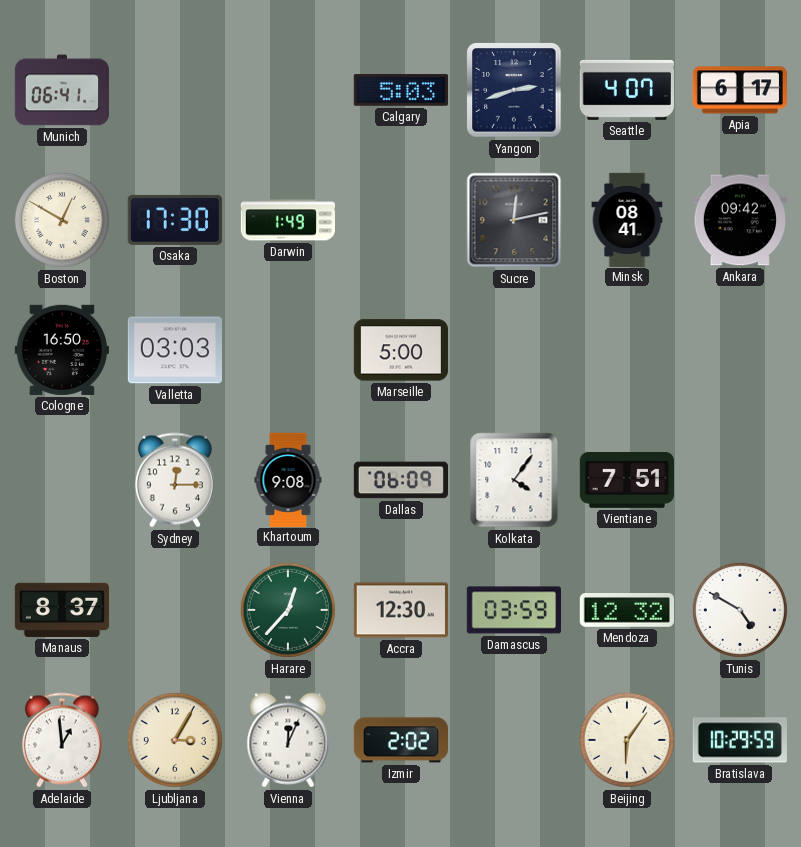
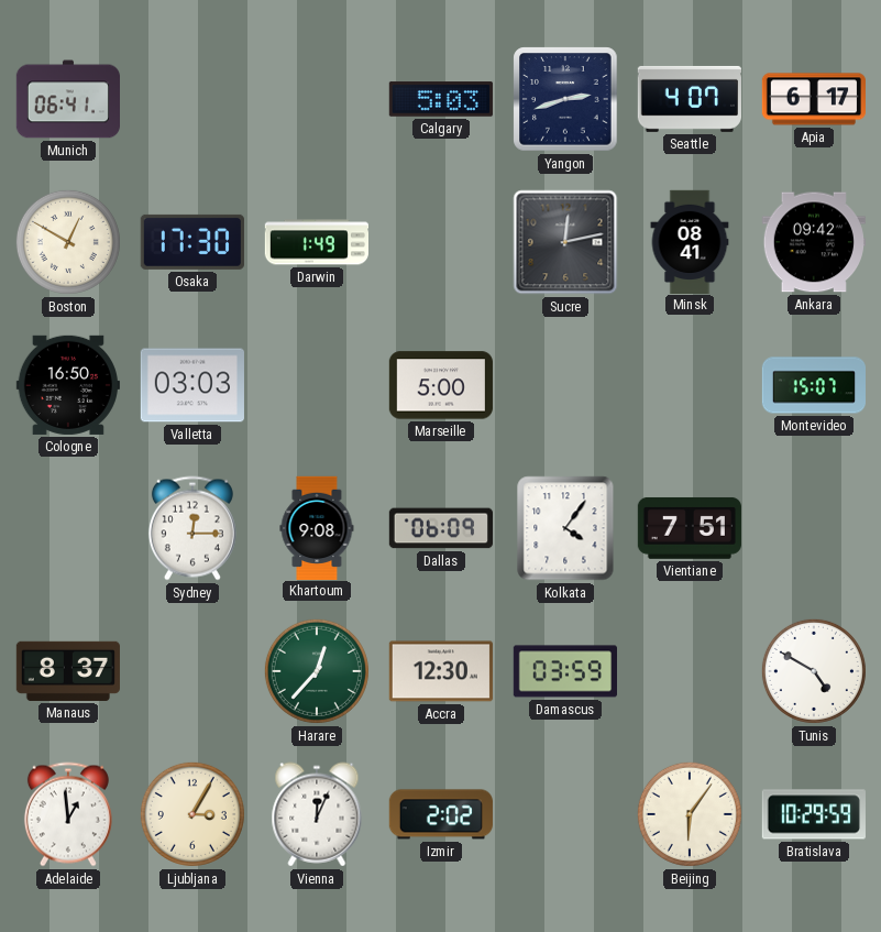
Montevideo: none -> 15:07
Mendoza: 12:32 -> none
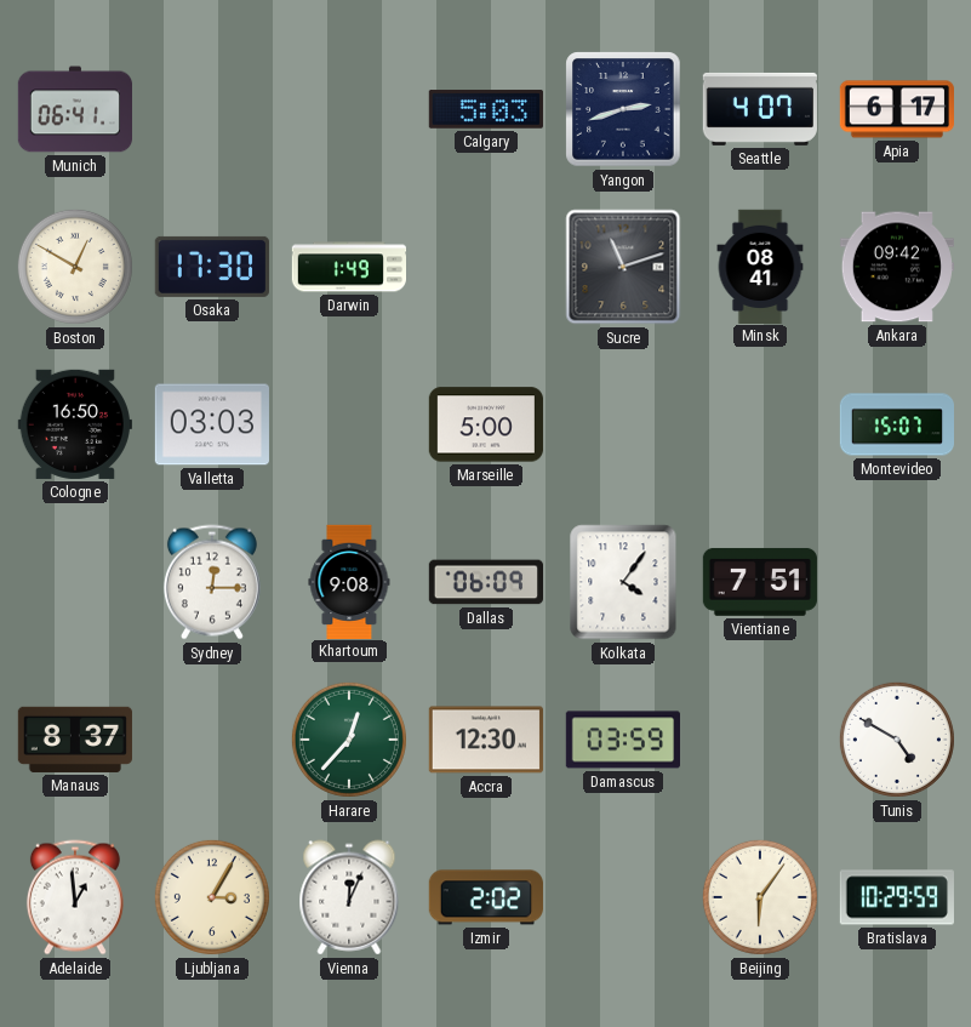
Sucre: 12:13 -> 11:12
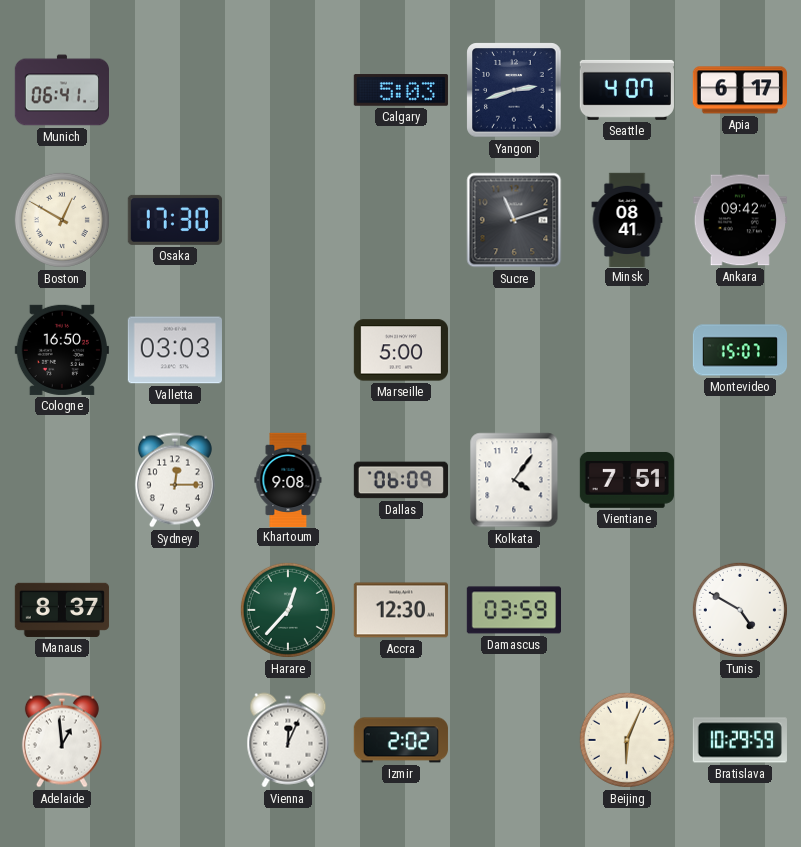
Darwin: 1:49 -> none
Ljubljana: 3:05 -> none
Beijing: 6:06 -> 6:04
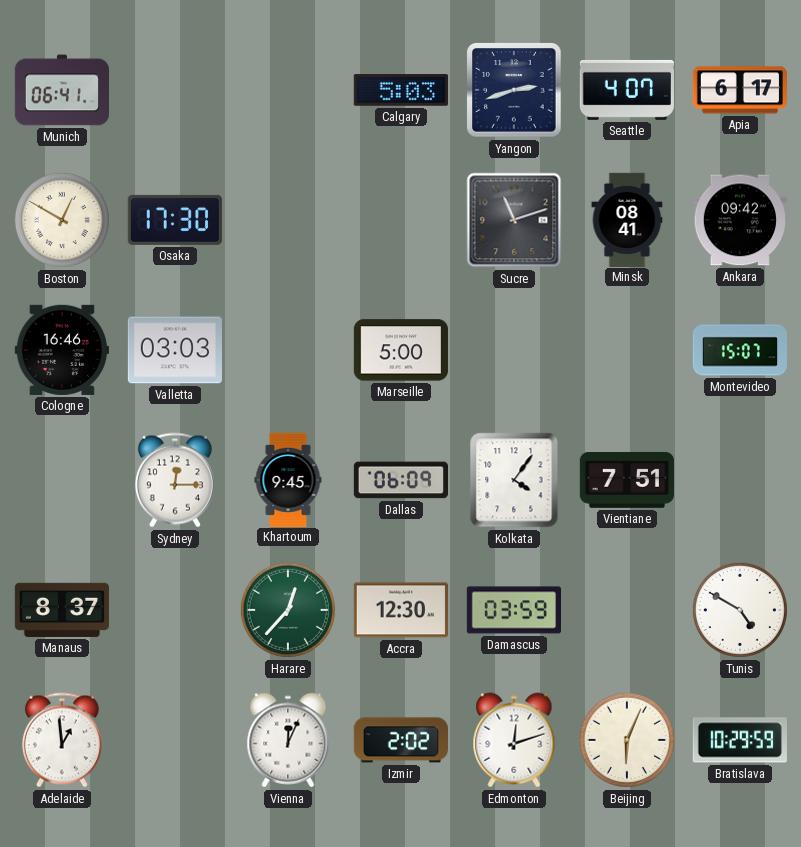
Cologne: 16:50 -> 16:46
Khartoum: 9:08 -> 9:45
Edmonton: none -> 12:12
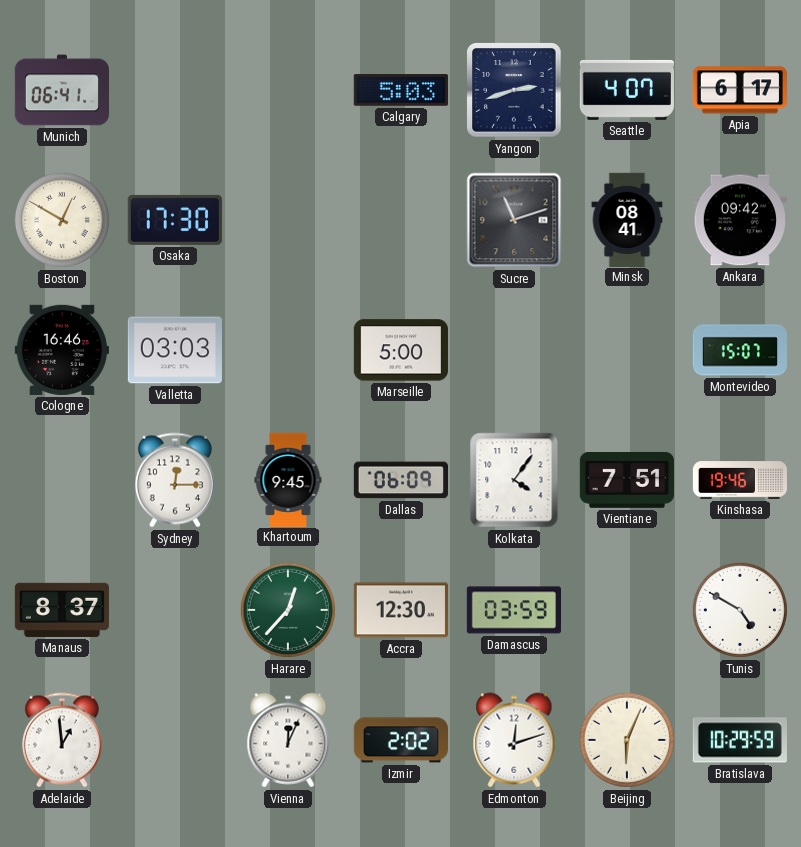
Kinshasa: none -> 19:46
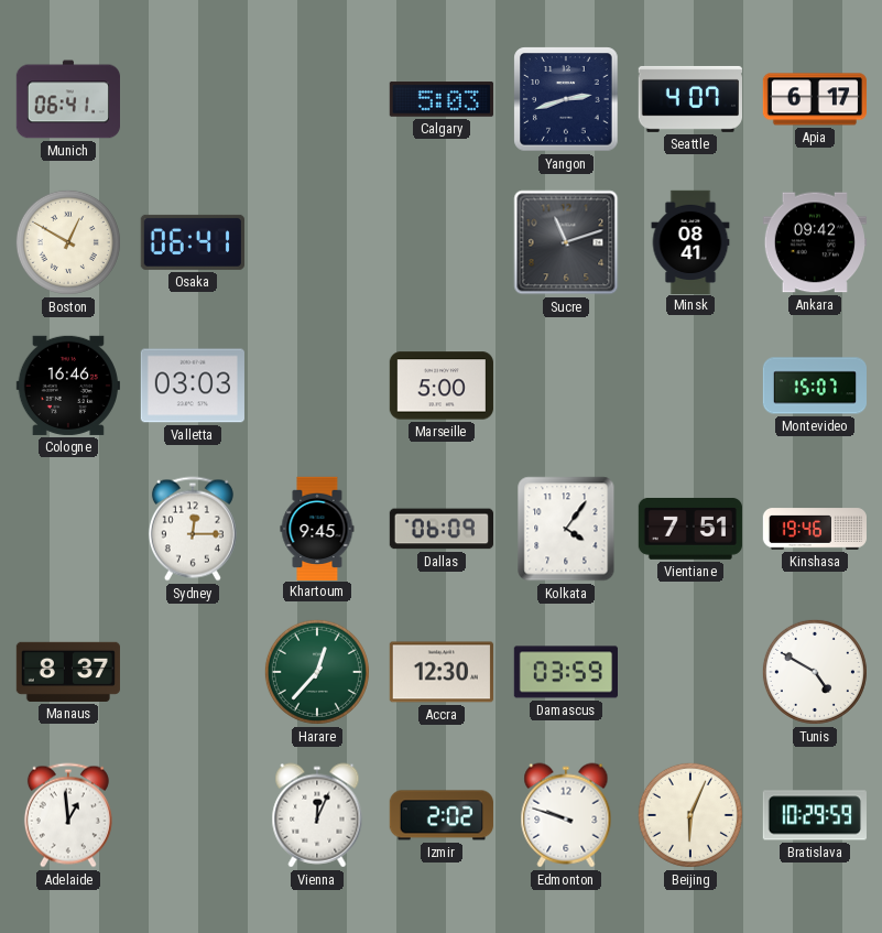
Osaka: 17:30 -> 06:41
Edmonton: 12:12 -> 9:48
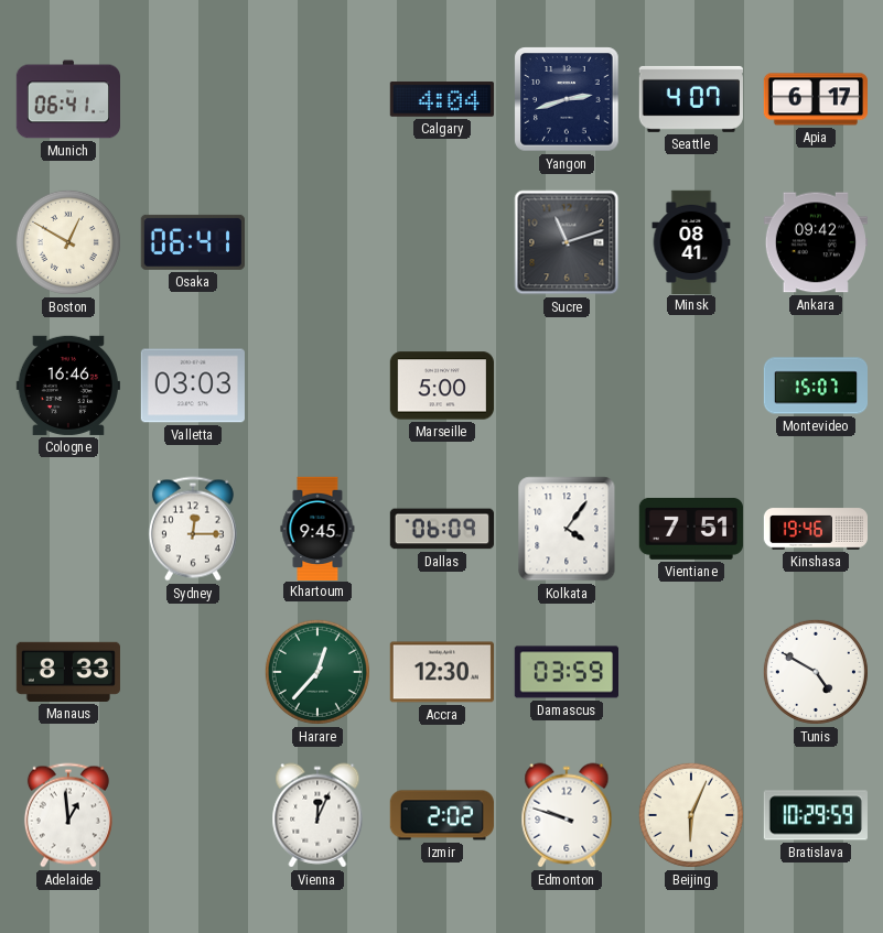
Calgary: 5:03 -> 4:04
Manaus: 8:37 -> 8:33
